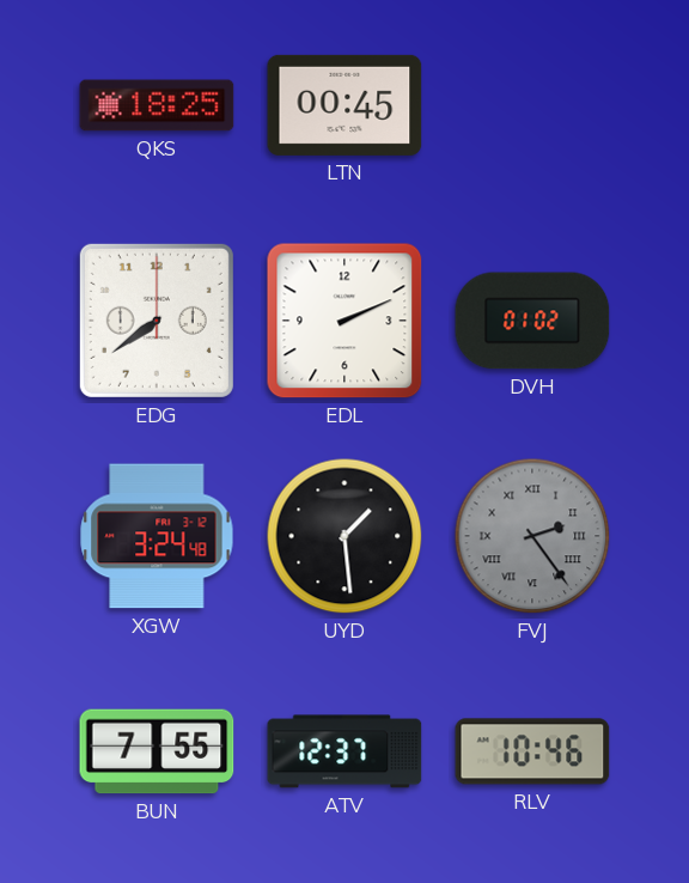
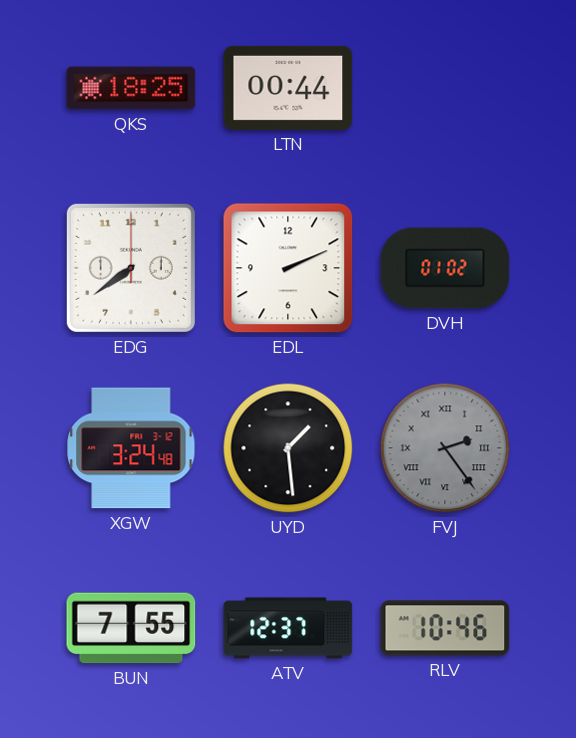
LTN: 00:45 -> 00:44
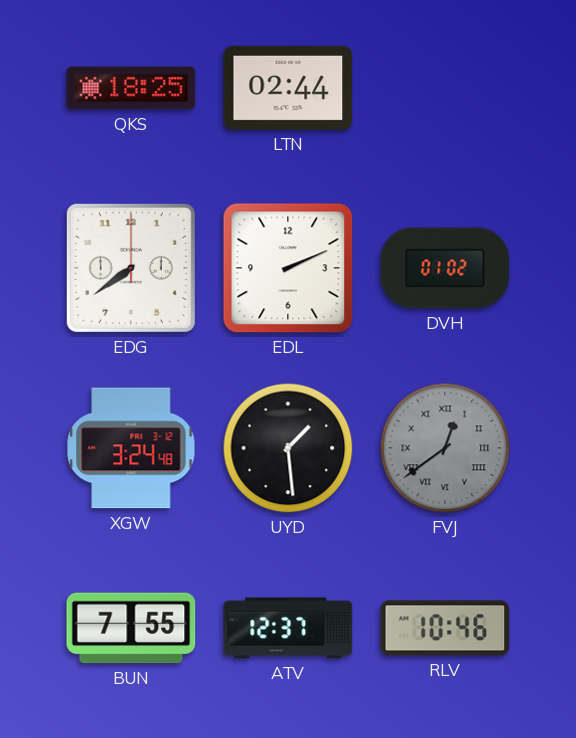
LTN: 00:44 -> 02:44
FVJ: 2:24 -> 12:39
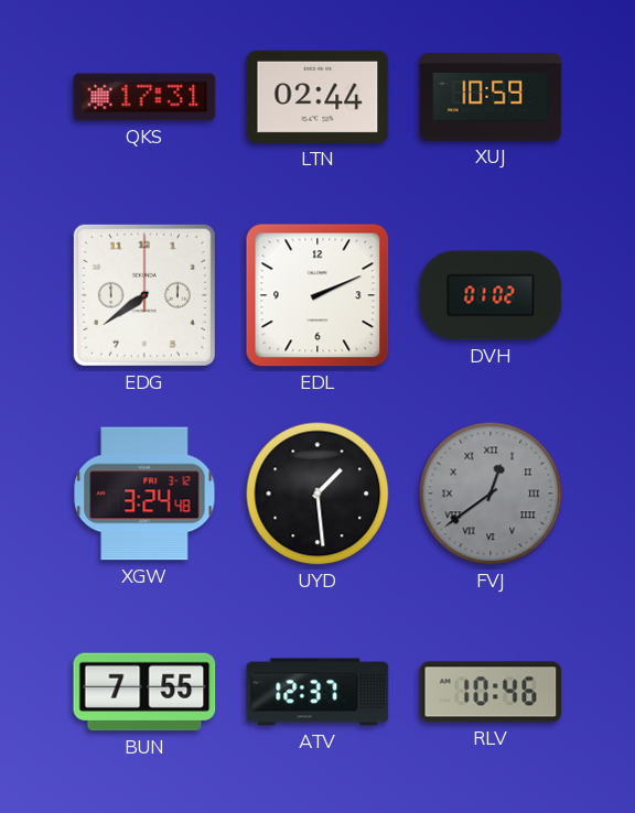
QKS: 18:25 -> 17:31
XUJ: none -> 10:59
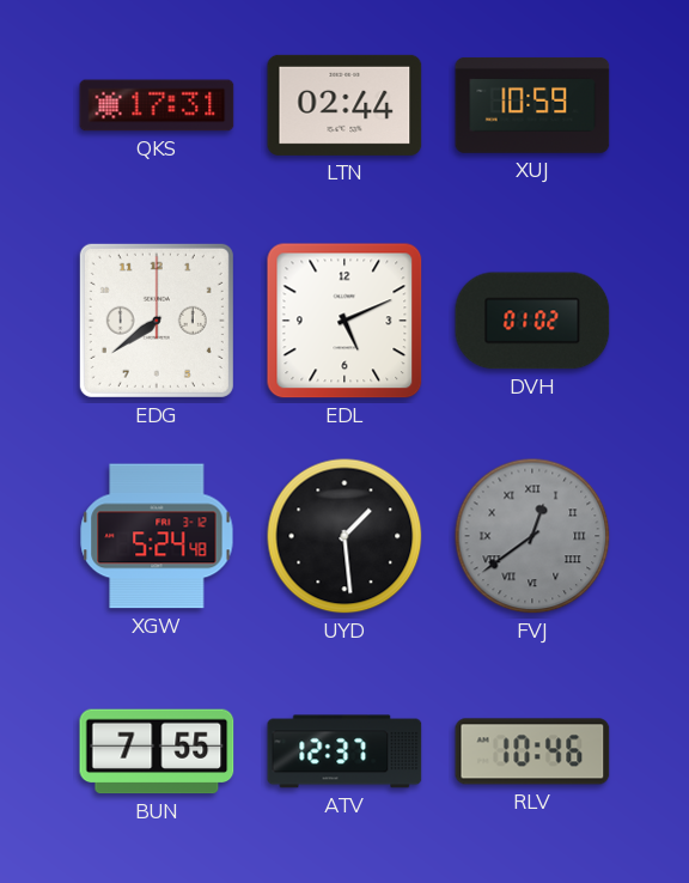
EDL: 2:11 -> 5:11
XGW: 3:24 -> 5:24
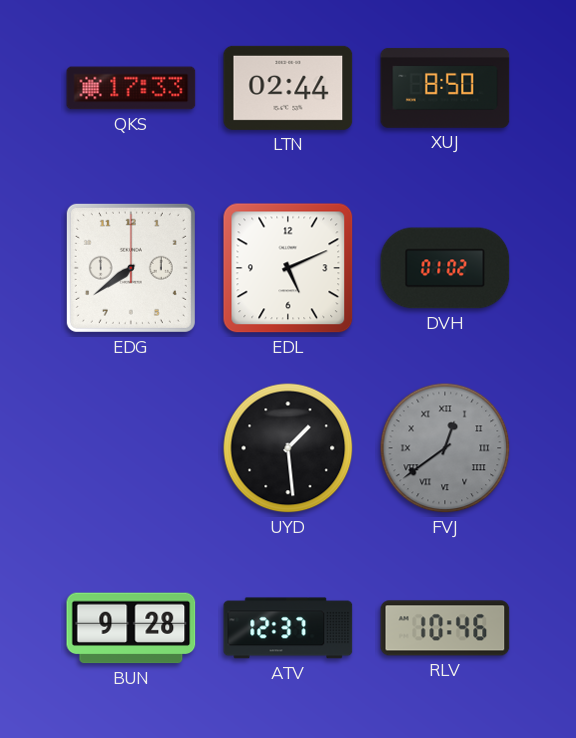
QKS: 17:31 -> 17:33
XUJ: 10:59 -> 8:50
XGW: 5:24 -> none
BUN: 7:55 -> 9:28
